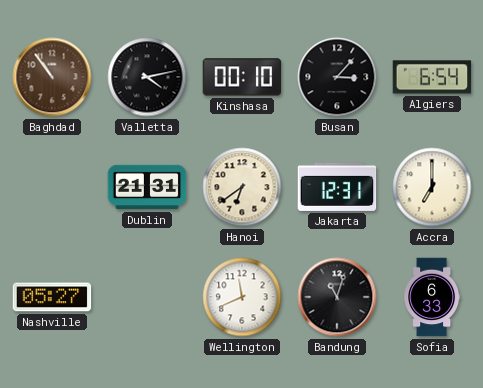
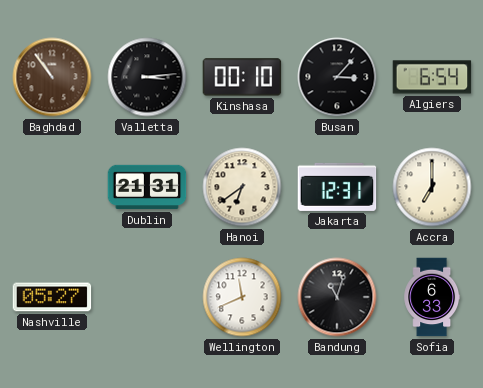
Valletta: 4:13 -> 3:14
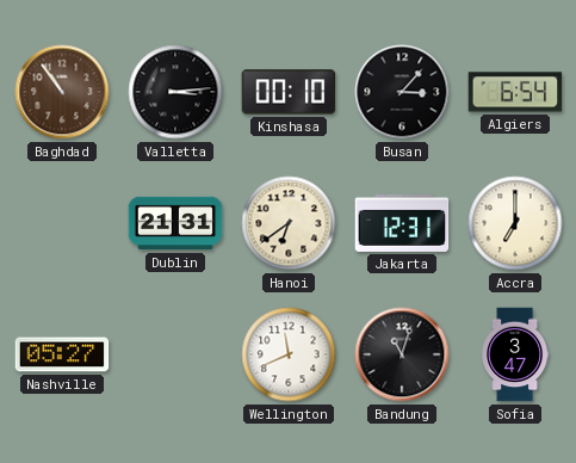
Sofia: 6:33 -> 3:47
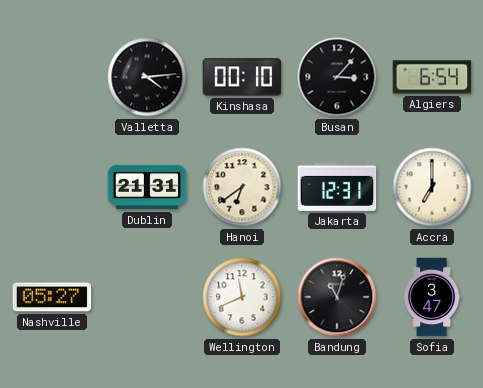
Baghdad: 10:54 -> none
Valletta: 3:14 -> 4:14
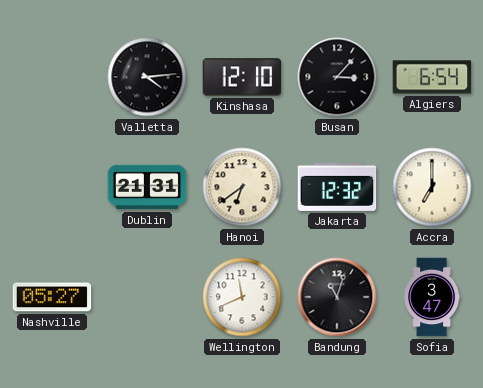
Kinshasa: 00:10 -> 12:10
Jakarta: 12:31 -> 12:32
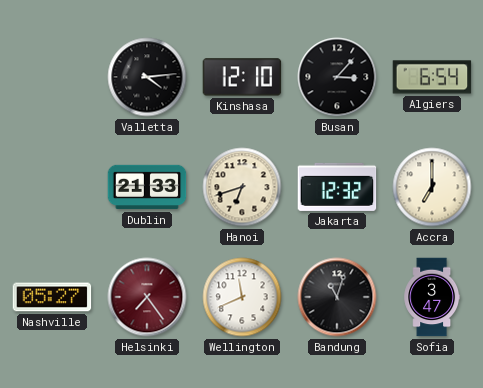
Dublin: 21:31 -> 21:33
Hanoi: 6:39 -> 6:42
Helsinki: none -> 7:24
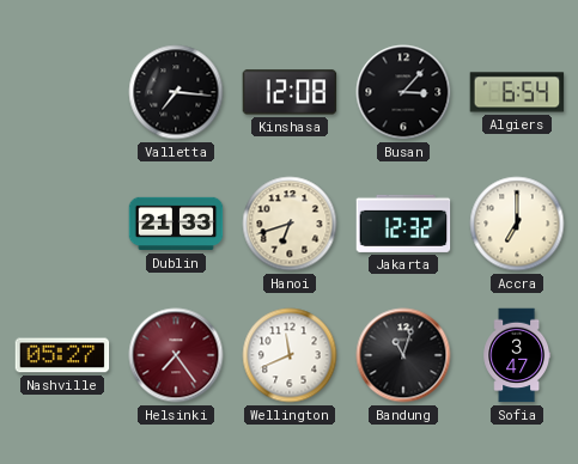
Valletta: 4:14 -> 7:16
Kinshasa: 12:10 -> 12:08
